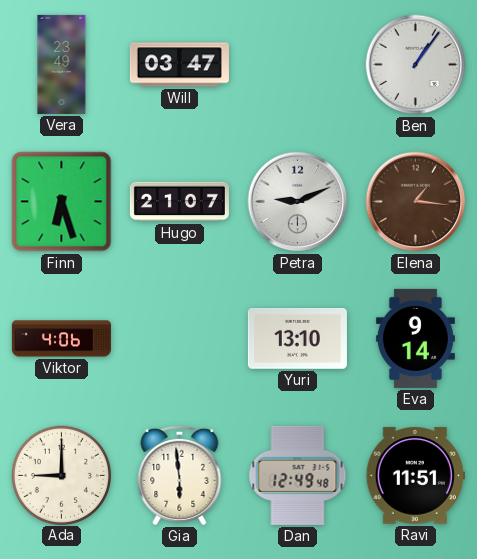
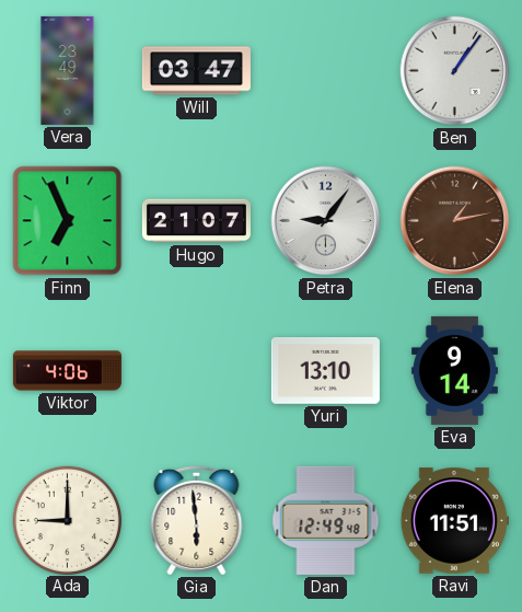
Finn: 6:27 -> 6:56
Petra: 9:11 -> 9:06
Elena: 1:16 -> 1:13
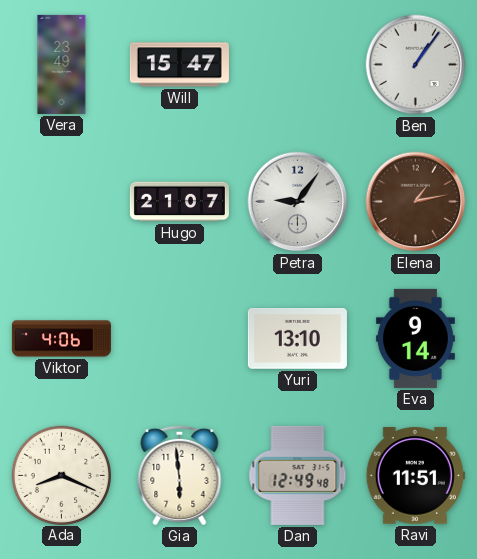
Will: 03:47 -> 15:47
Finn: 6:56 -> none
Ada: 9:00 -> 8:19
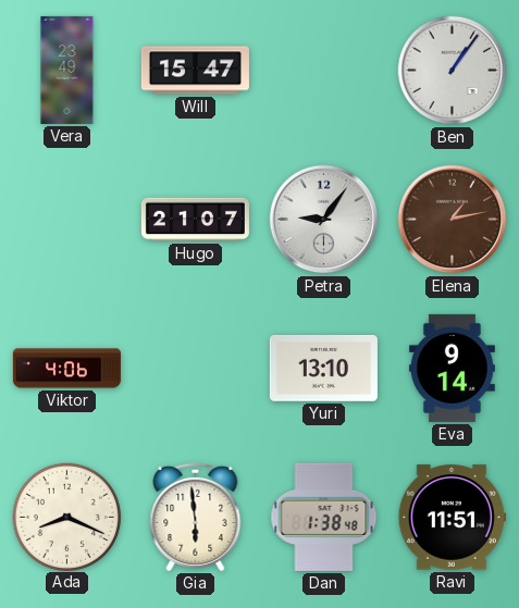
Dan: 12:49 -> 1:38
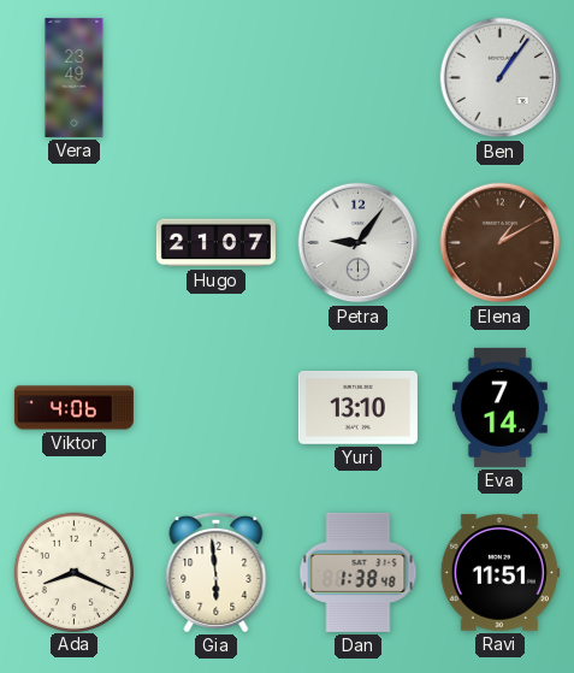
Will: 15:47 -> none
Elena: 1:13 -> 1:10
Eva: 9:14 -> 7:14
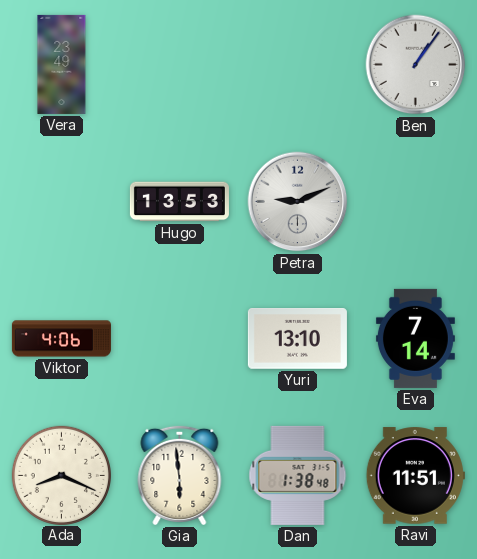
Hugo: 21:07 -> 13:53
Petra: 9:06 -> 9:11
Elena: 1:10 -> none
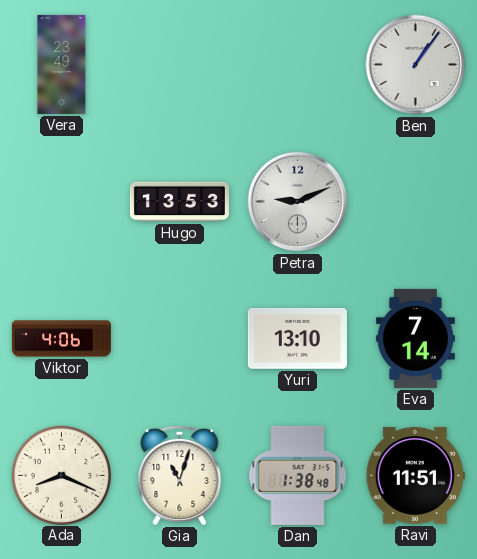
Gia: 5:59 -> 11:03
